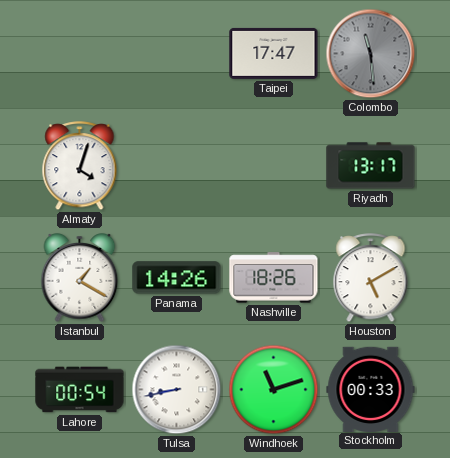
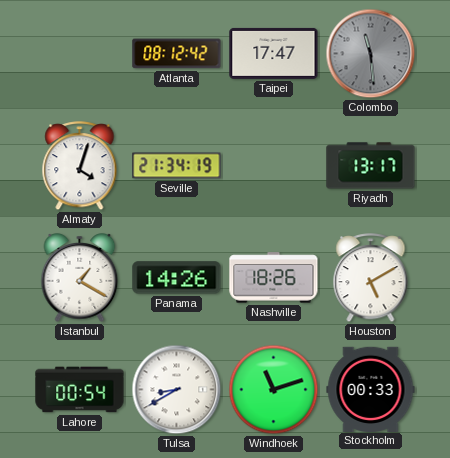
Atlanta: none -> 08:12
Seville: none -> 21:34
Tulsa: 8:43 -> 8:40
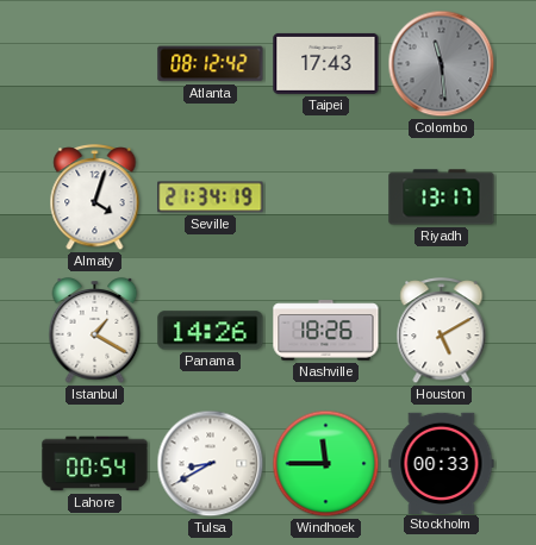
Taipei: 17:47 -> 17:43
Windhoek: 11:12 -> 11:45
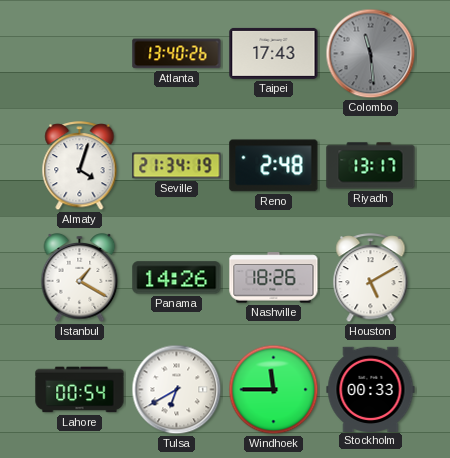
Atlanta: 08:12 -> 13:40
Reno: none -> 2:48
Tulsa: 8:40 -> 6:40
